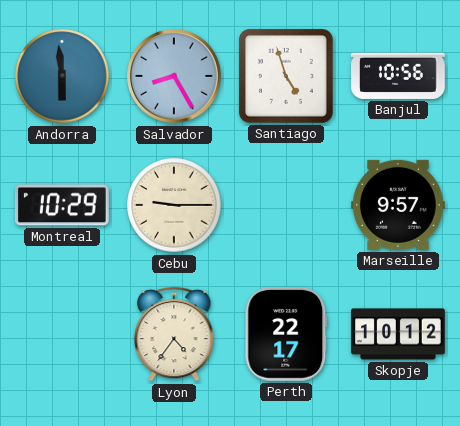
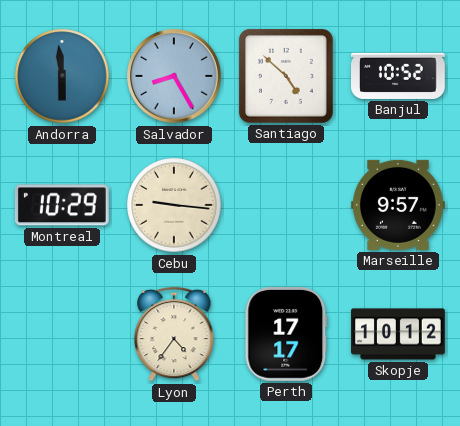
Santiago: 4:57 -> 4:52
Banjul: 10:56 -> 10:52
Cebu: 9:15 -> 9:16
Perth: 22:17 -> 17:17
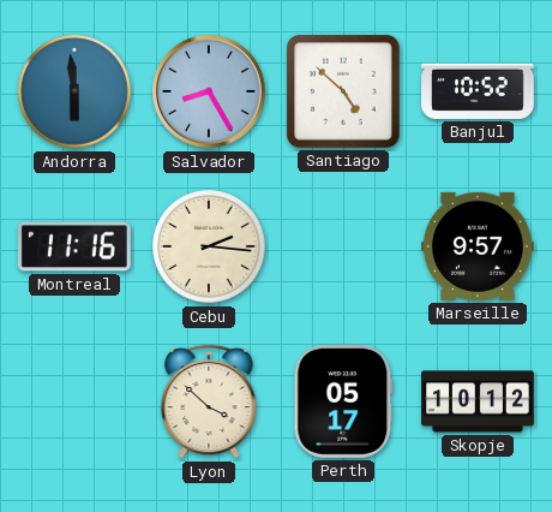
Montreal: 10:29 -> 11:16
Cebu: 9:16 -> 2:16
Lyon: 4:36 -> 3:52
Perth: 17:17 -> 05:17
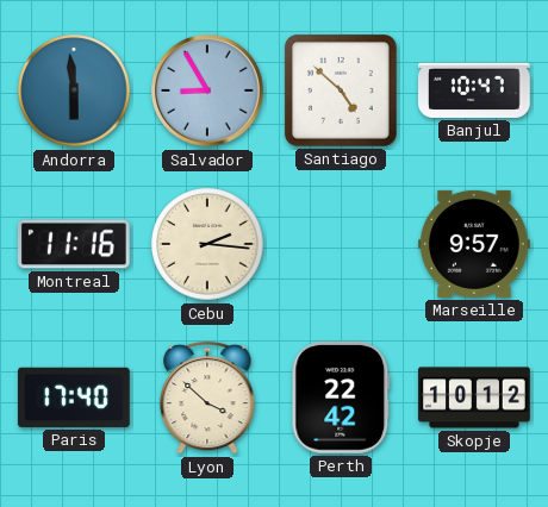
Salvador: 8:25 -> 8:55
Banjul: 10:52 -> 10:47
Paris: none -> 17:40
Perth: 05:17 -> 22:42
